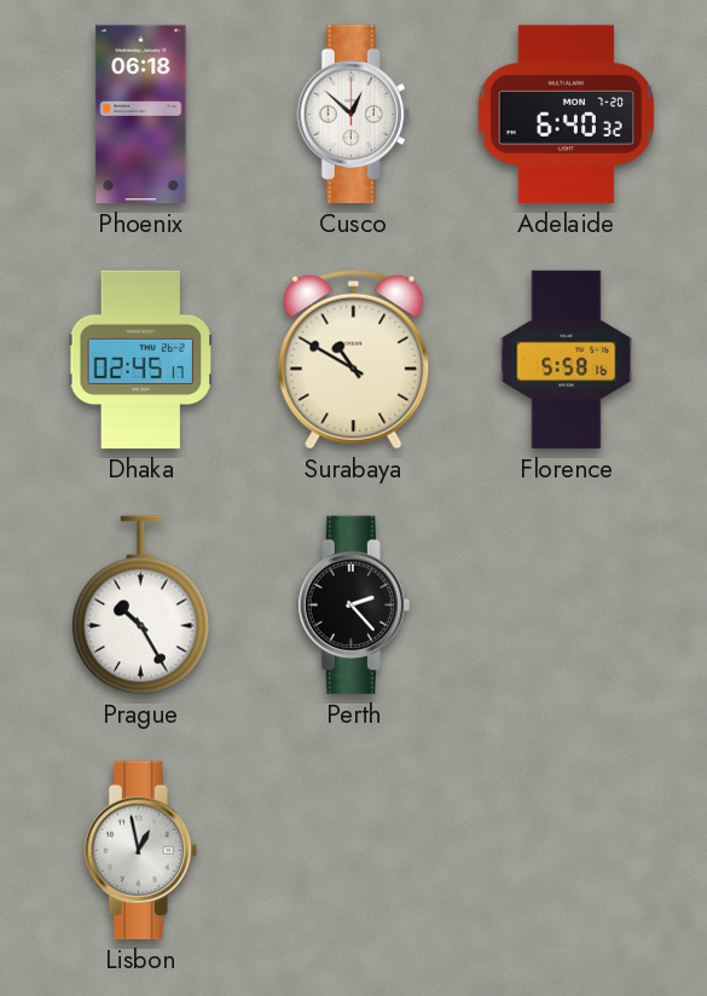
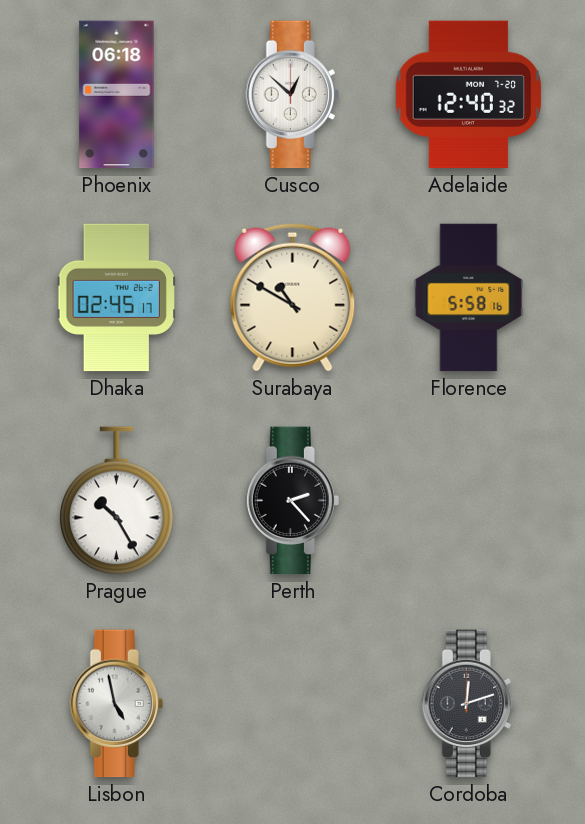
Adelaide: 6:40 -> 12:40
Lisbon: 12:58 -> 4:58
Cordoba: none -> 12:12
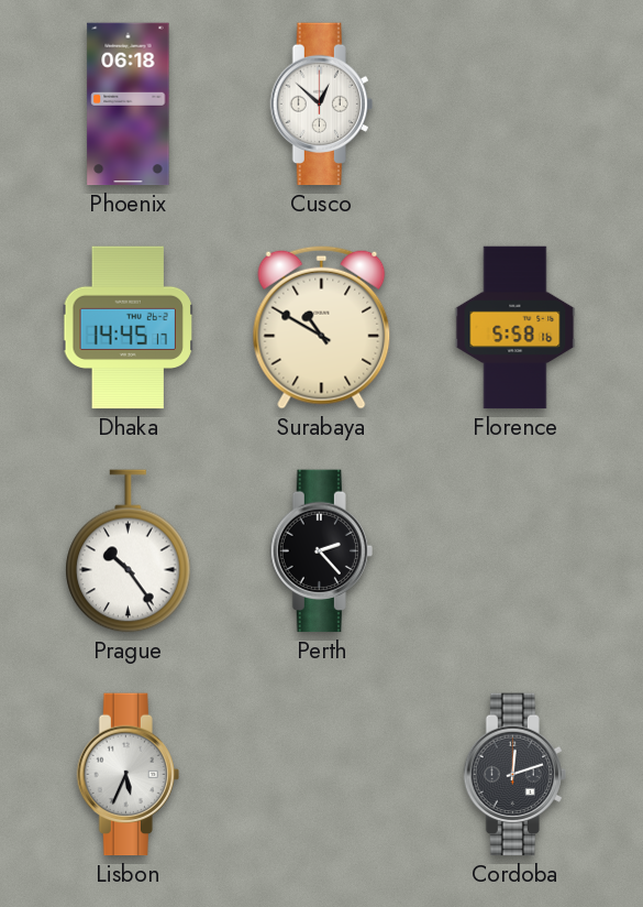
Adelaide: 12:40 -> none
Dhaka: 02:45 -> 14:45
Prague: 10:25 -> 10:24
Lisbon: 4:58 -> 5:34
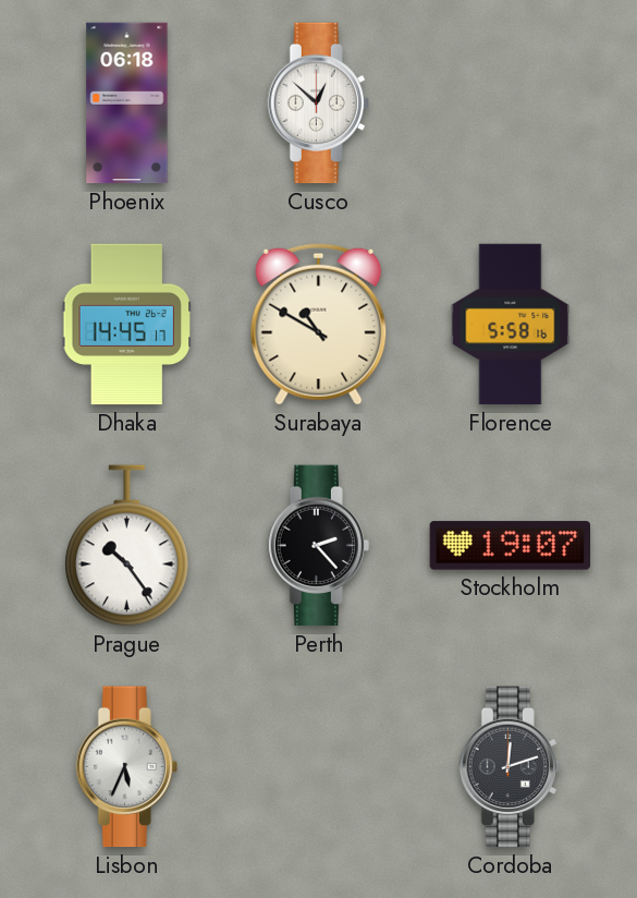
Stockholm: none -> 19:07
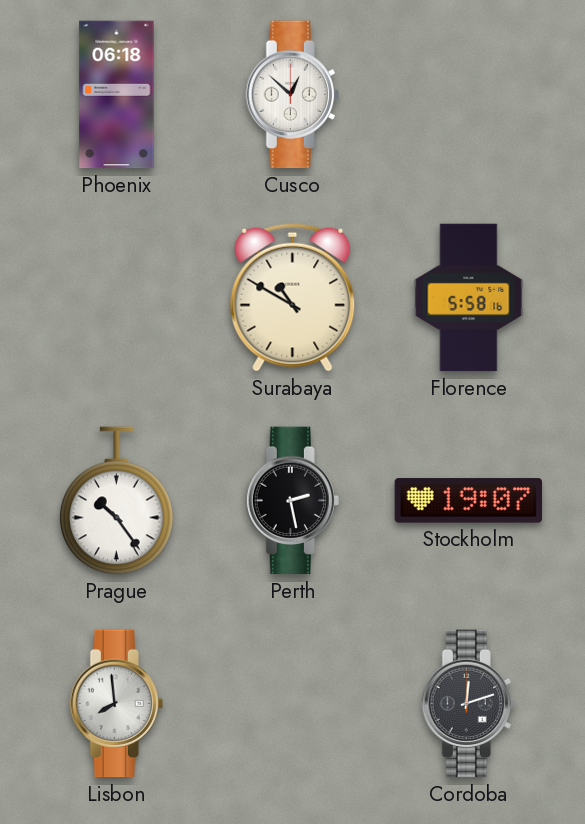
Dhaka: 14:45 -> none
Perth: 2:23 -> 2:28
Lisbon: 5:34 -> 7:59
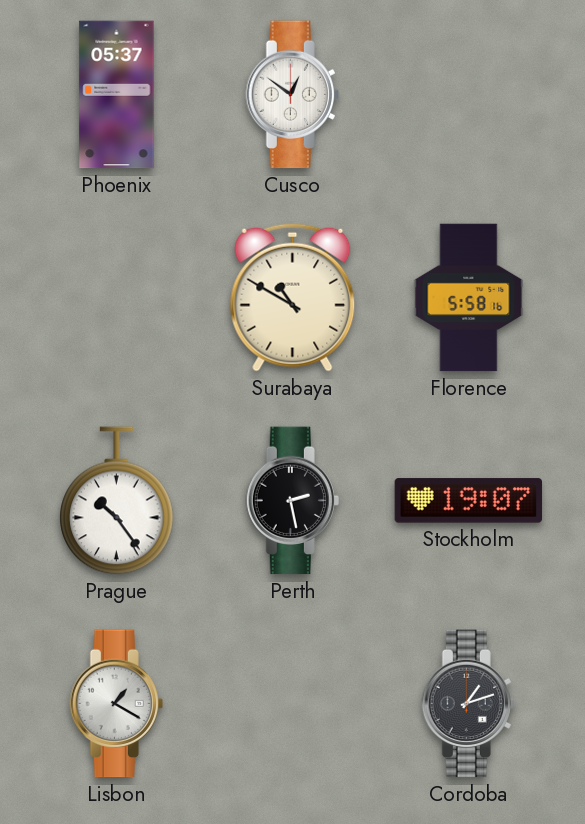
Phoenix: 06:18 -> 05:37
Cusco: 12:52 -> 12:51
Lisbon: 7:59 -> 1:20
Cordoba: 12:12 -> 1:12
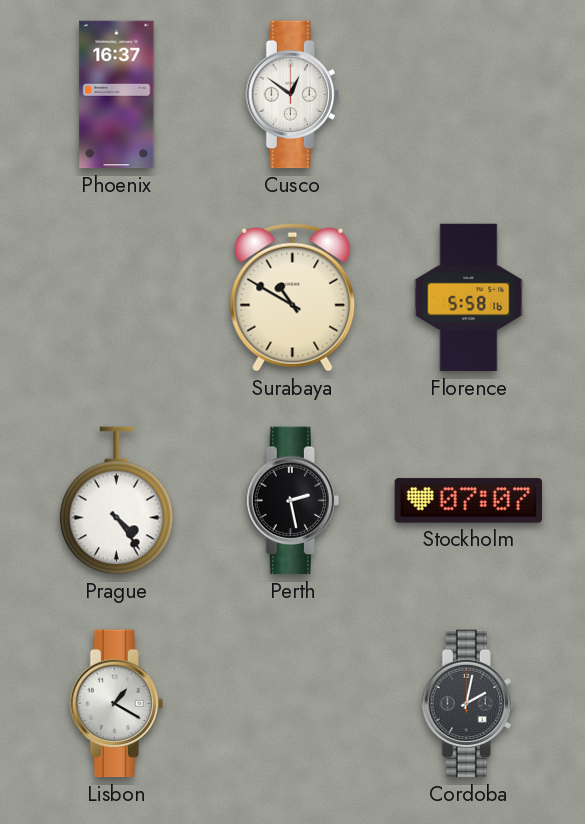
Phoenix: 05:37 -> 16:37
Prague: 10:24 -> 4:24
Stockholm: 19:07 -> 07:07
Cordoba: 1:12 -> 2:02
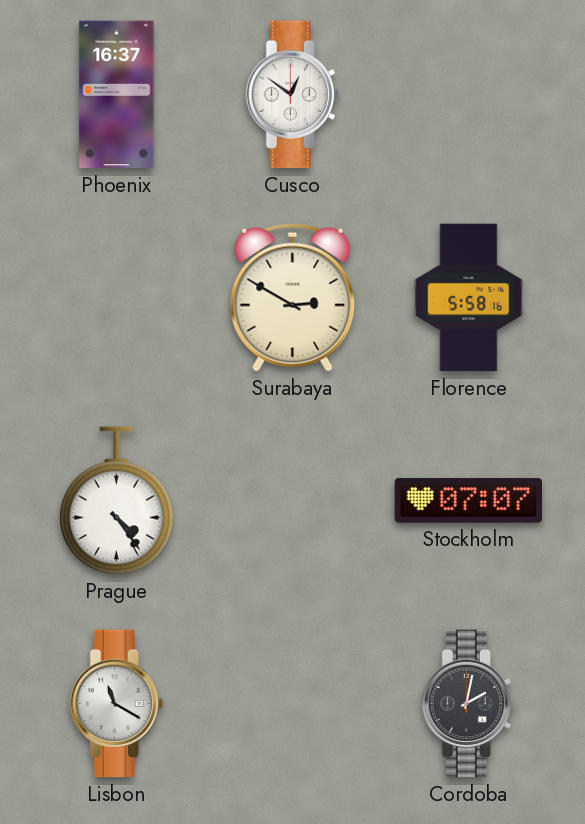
Surabaya: 10:50 -> 2:50
Perth: 2:28 -> none
Lisbon: 1:20 -> 11:20
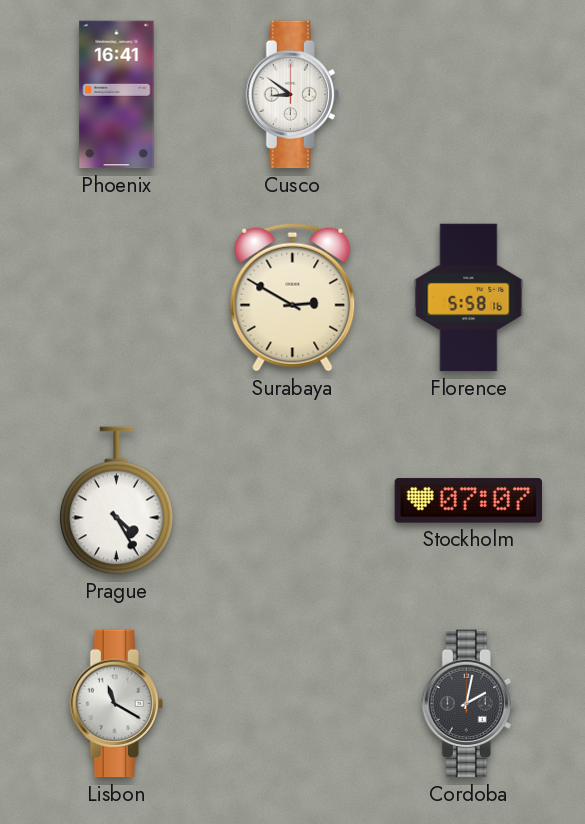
Phoenix: 16:37 -> 16:41
Cusco: 12:51 -> 8:51
Prague: 4:24 -> 4:25
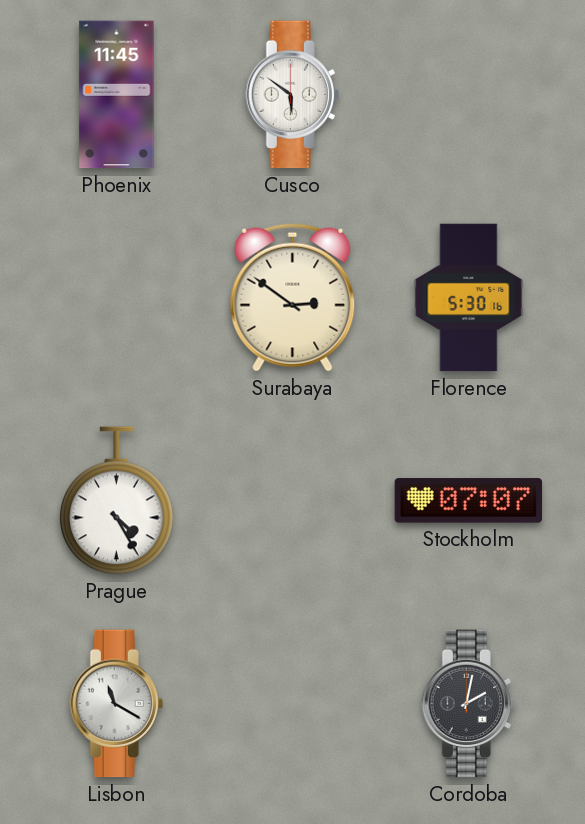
Phoenix: 16:41 -> 11:45
Cusco: 8:51 -> 5:51
Surabaya: 2:50 -> 2:51
Florence: 5:58 -> 5:30
